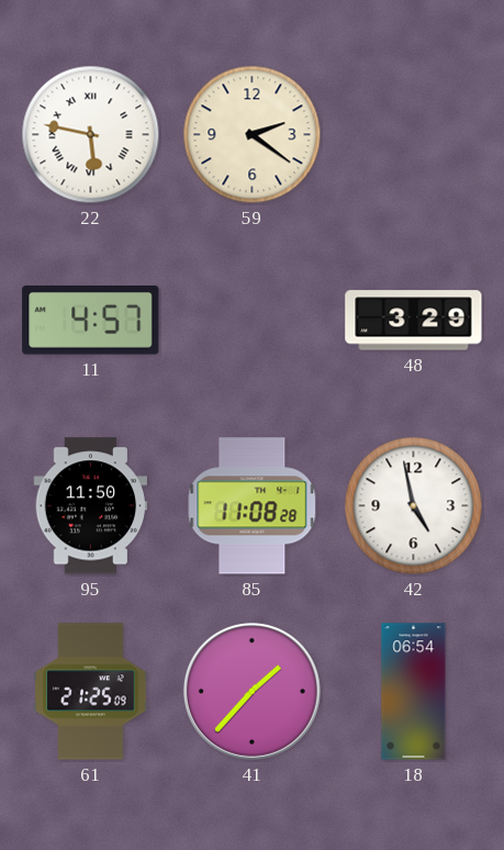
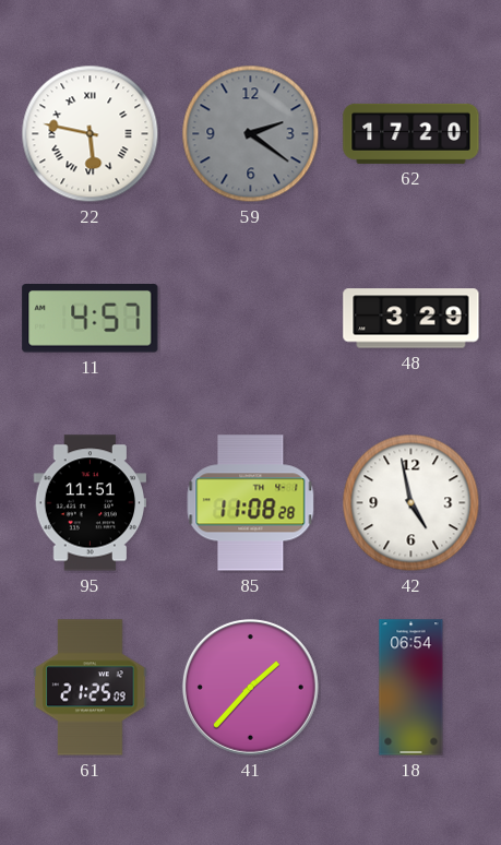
59 dial: cream -> grey
62: none -> 17:20
95: 11:50 -> 11:51
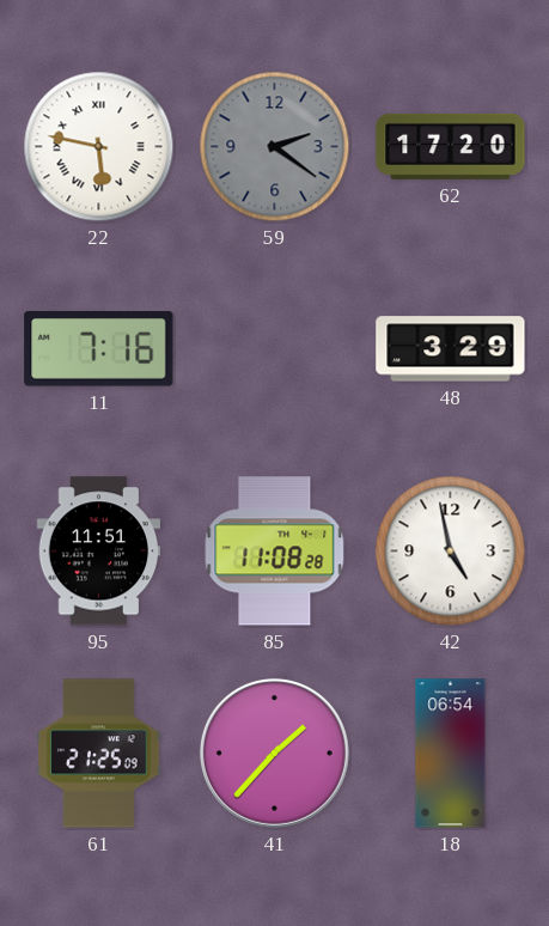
11: 4:57 -> 7:16
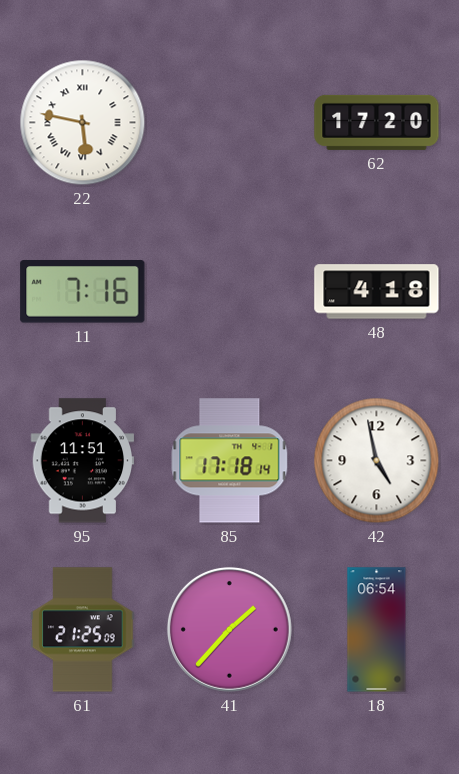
59: 2:21 -> none
48: 3:29 -> 4:18
85: 11:08 -> 17:18
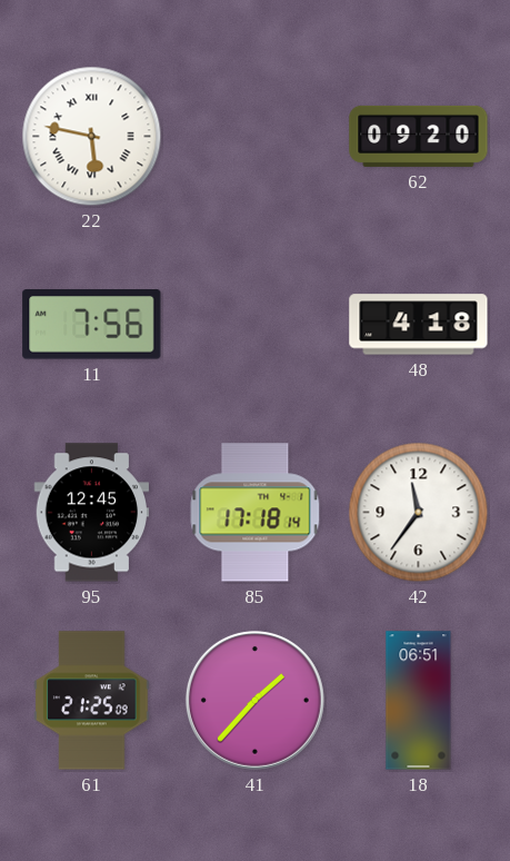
62: 17:20 -> 09:20
11: 7:16 -> 7:56
95: 11:51 -> 12:45
42: 4:58 -> 11:36
18: 06:54 -> 06:51
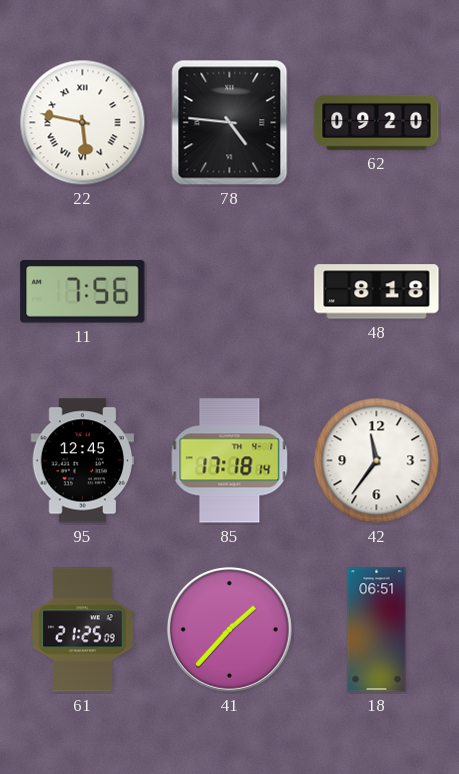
78: none -> 4:46
48: 4:18 -> 8:18
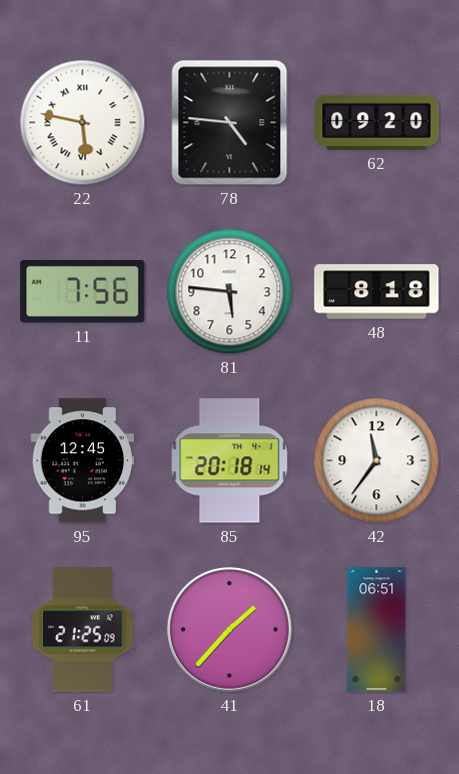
81: none -> 5:46
85: 17:18 -> 20:18
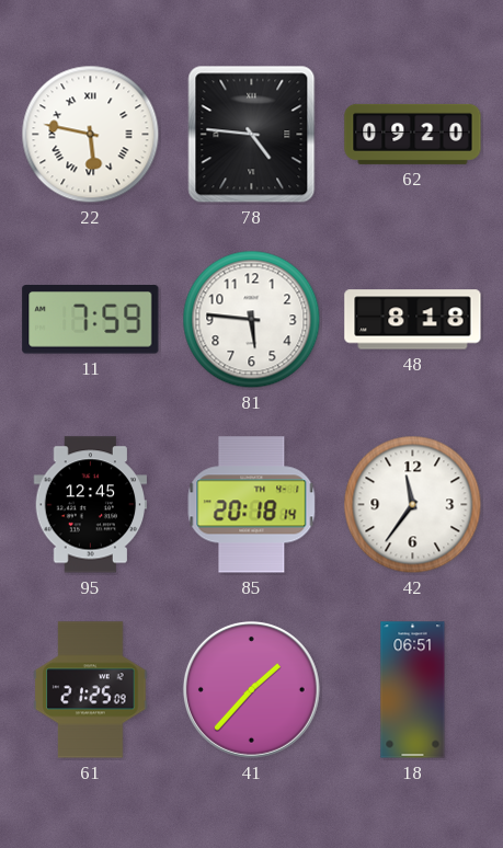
11: 7:56 -> 7:59
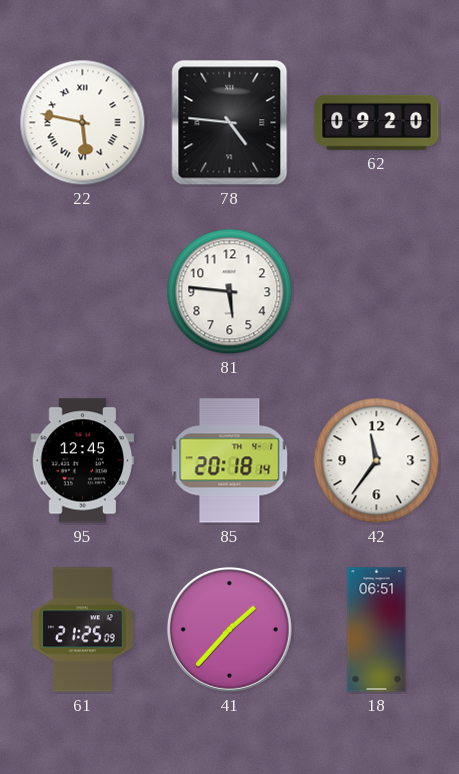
11: 7:59 -> none
48: 8:18 -> none
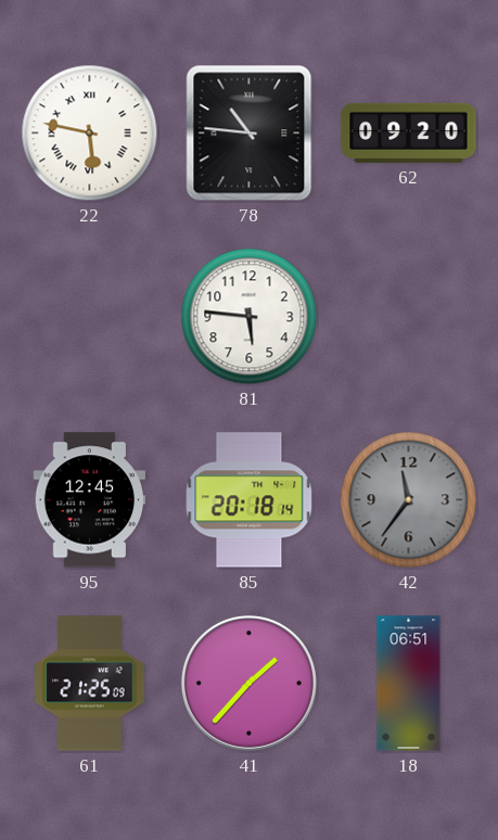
78: 4:46 -> 10:46
42 dial: white -> grey
